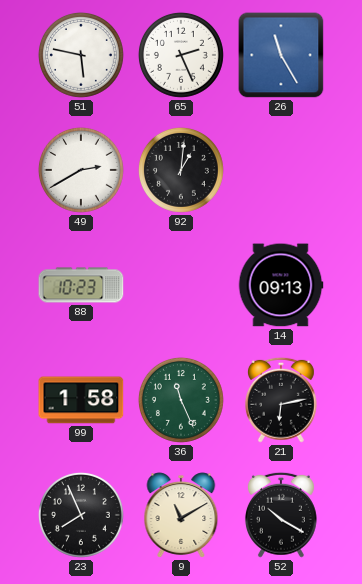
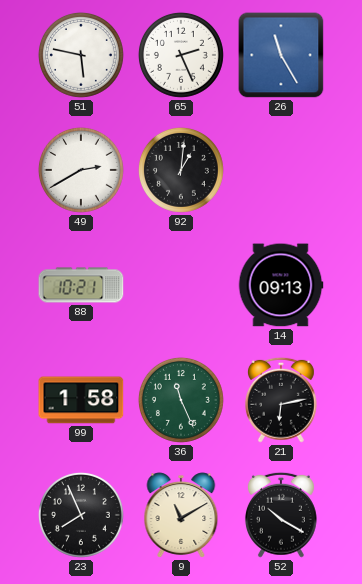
88: 10:23 -> 10:21
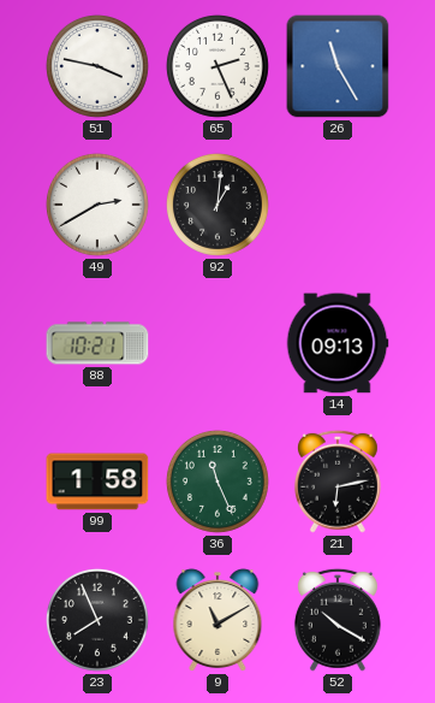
51: 5:47 -> 3:47
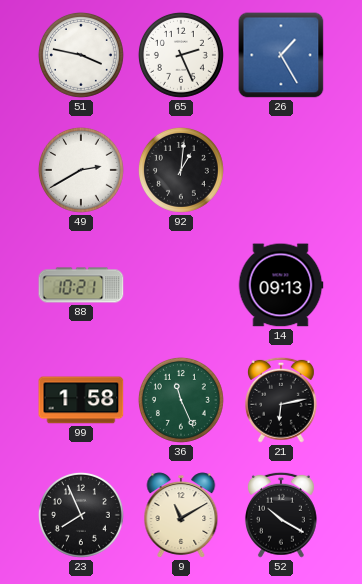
26: 11:25 -> 1:25
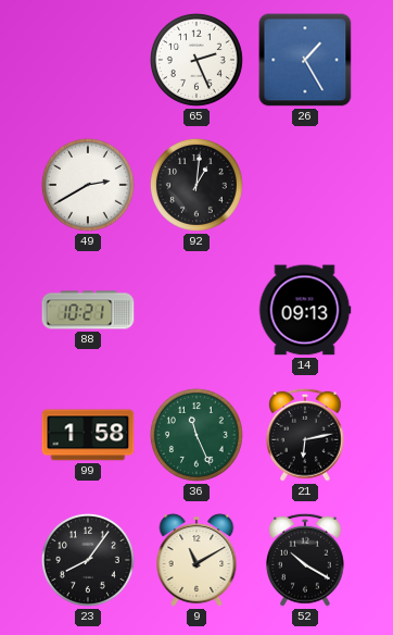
51: 3:47 -> none
23: 7:56 -> 8:06
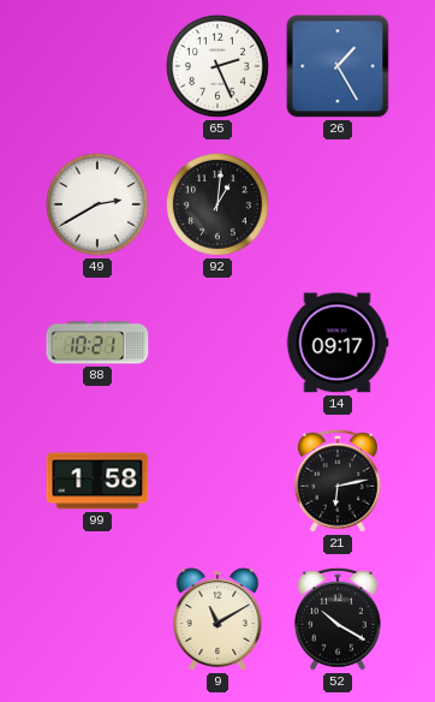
14: 09:13 -> 09:17
36: 11:26 -> none
23: 8:06 -> none
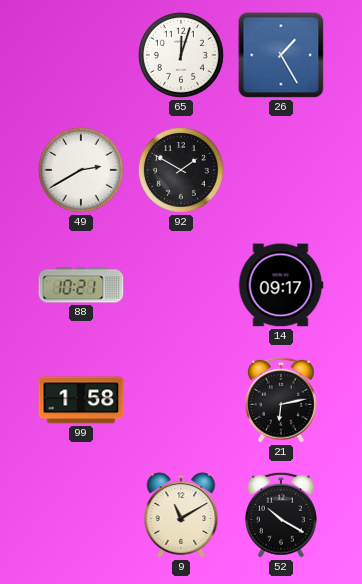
65: 2:26 -> 12:03
92: 1:01 -> 1:50
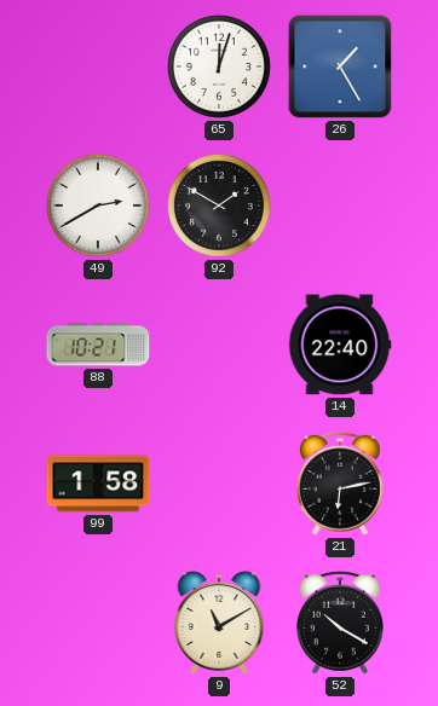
14: 09:17 -> 22:40
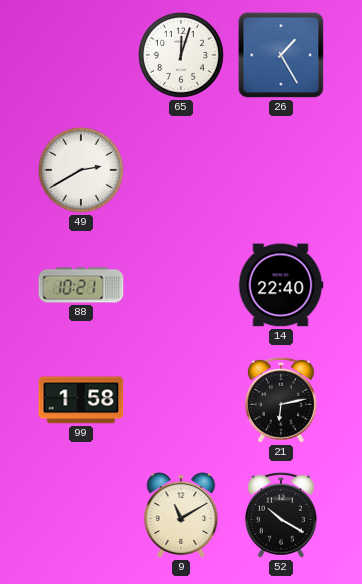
92: 1:50 -> none
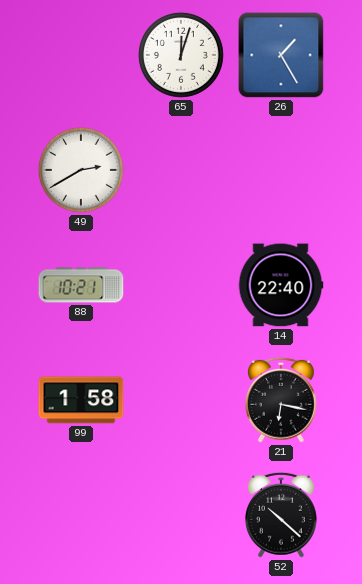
21: 6:13 -> 6:17
9: 11:10 -> none
52: 10:20 -> 10:22
